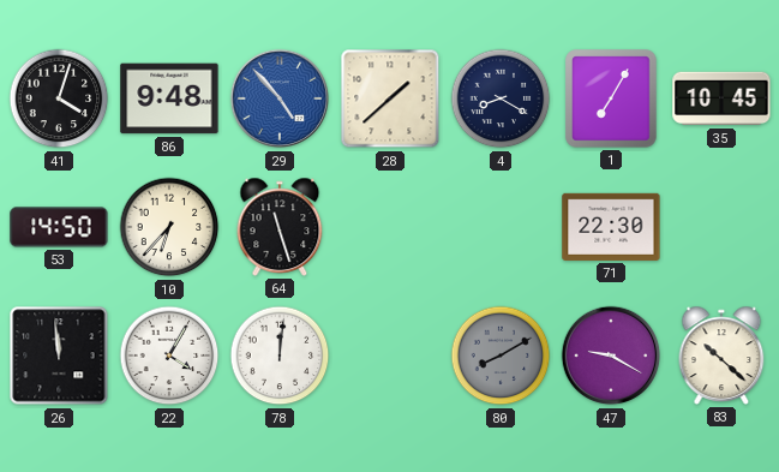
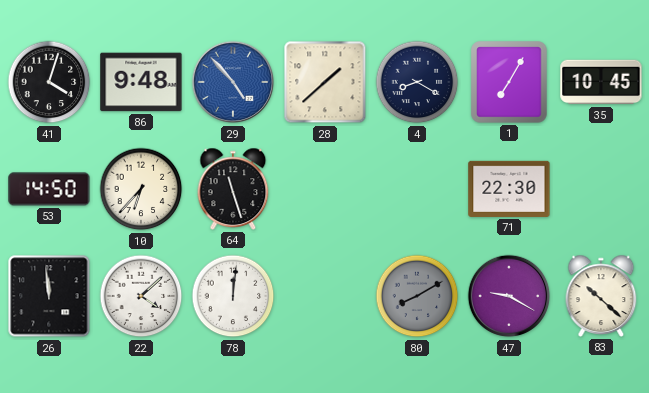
22: 4:05 -> 4:08
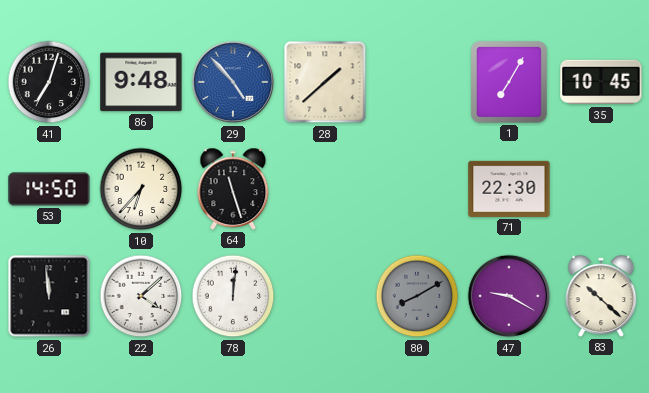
41: 4:03 -> 7:03
4: 8:20 -> none
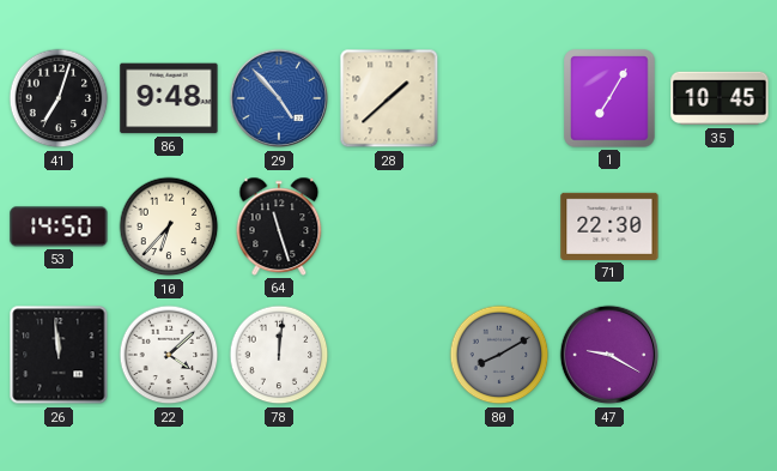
83: 10:22 -> none
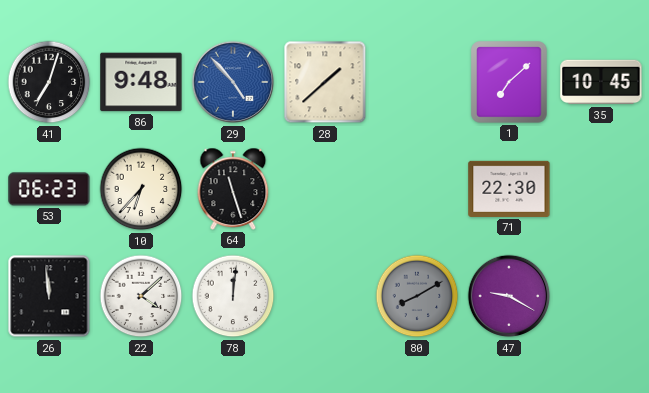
1: 7:05 -> 7:08
53: 14:50 -> 06:23
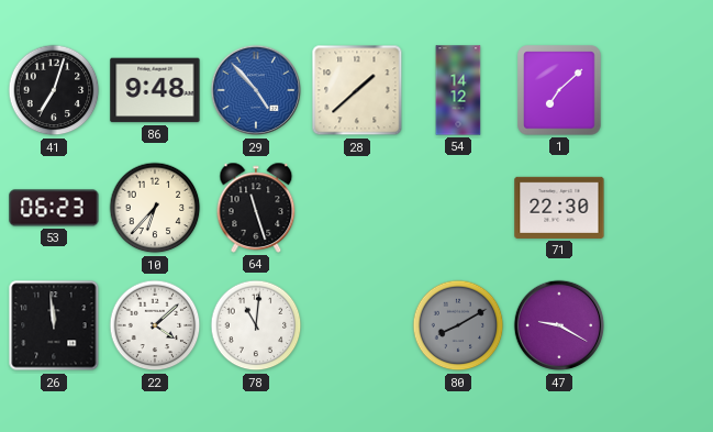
54: none -> 14:12
35: 10:45 -> none
78: 12:01 -> 11:01
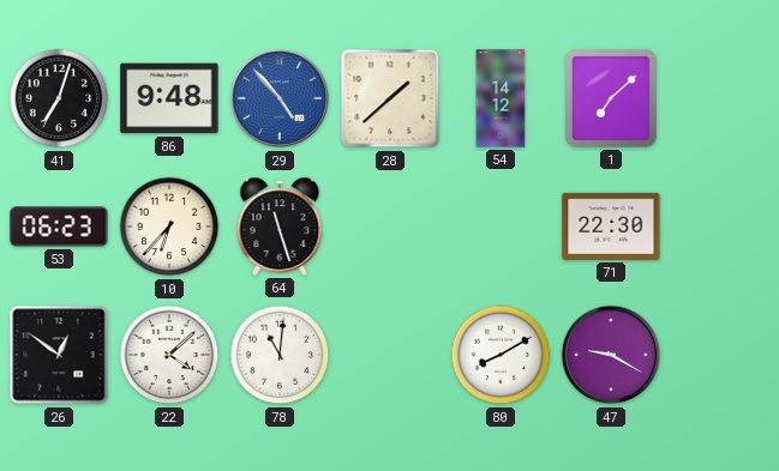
26: 11:59 -> 12:51
80 dial: grey -> white
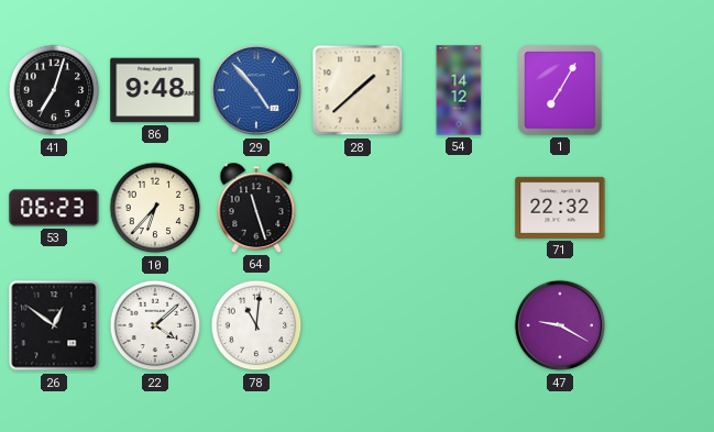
1: 7:08 -> 7:05
71: 22:30 -> 22:32
80: 8:10 -> none
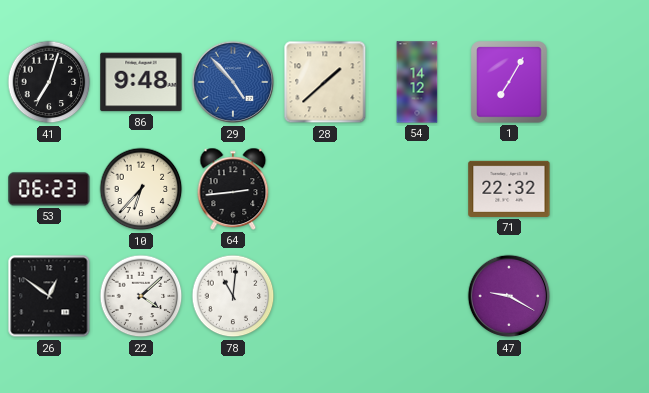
64: 11:27 -> 2:44
